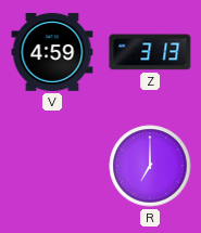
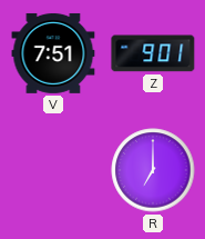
V: 4:59 -> 7:51
Z: 3:13 -> 9:01
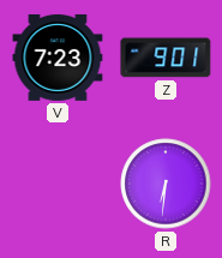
V: 7:51 -> 7:23
R: 7:00 -> 6:31
